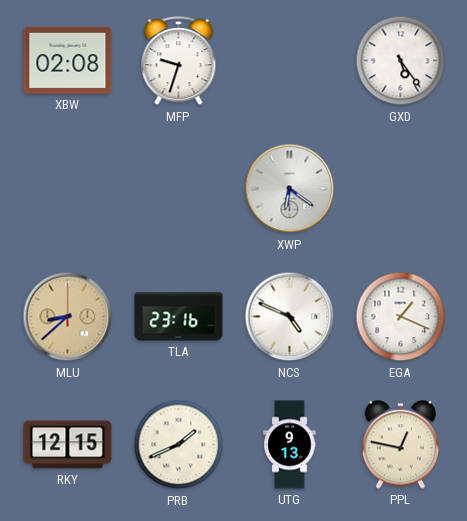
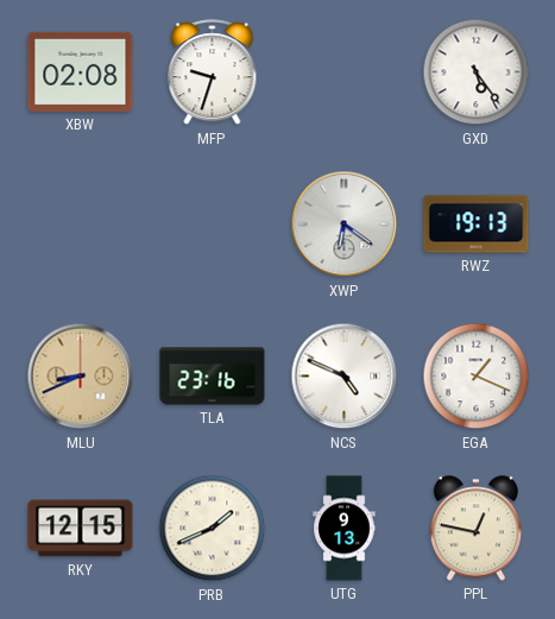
RWZ: none -> 19:13
MLU: 8:38 -> 8:41
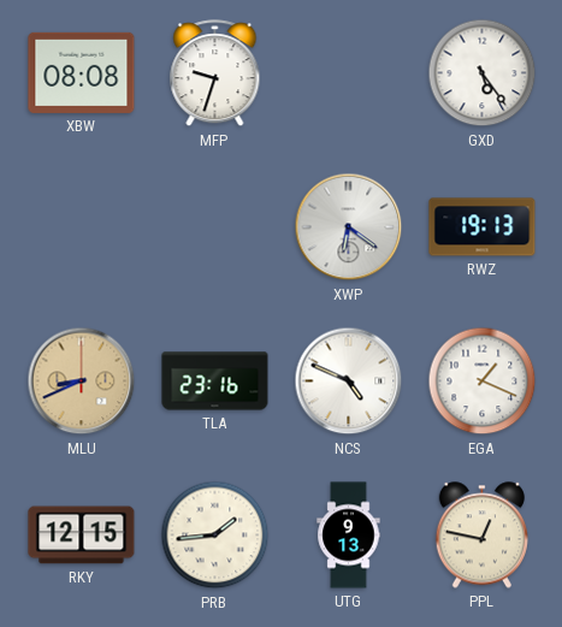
XBW: 02:08 -> 08:08
PRB: 1:41 -> 1:44
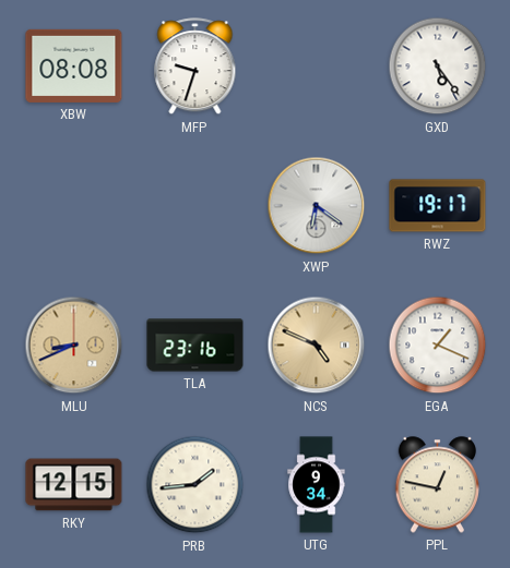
RWZ: 19:13 -> 19:17
NCS dial: white -> champagne
UTG: 9:13 -> 9:34
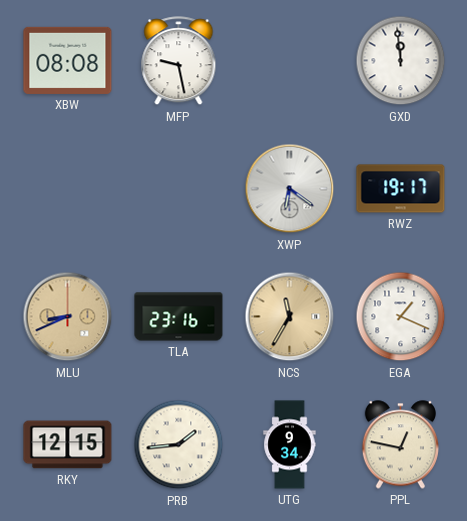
MFP: 9:33 -> 9:28
GXD: 5:24 -> 11:59
NCS: 4:49 -> 11:35
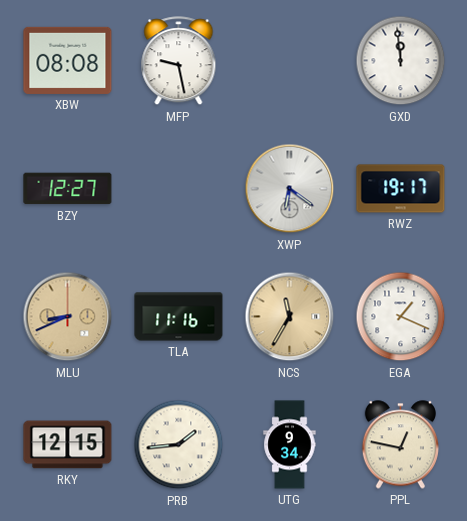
BZY: none -> 12:27
TLA: 23:16 -> 11:16
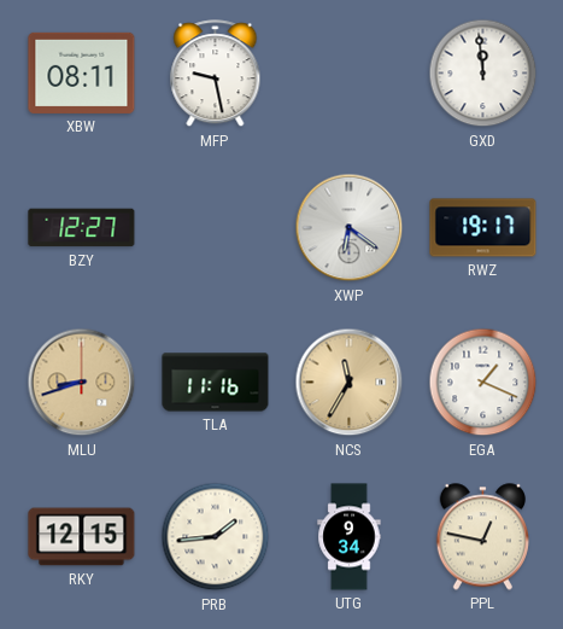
XBW: 08:08 -> 08:11
MLU: 8:41 -> 8:42
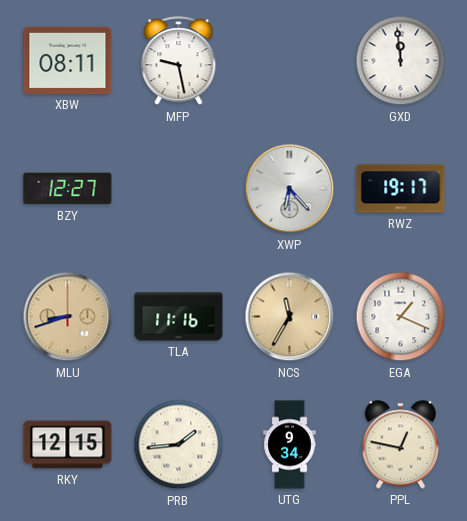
XWP: 6:21 -> 6:23
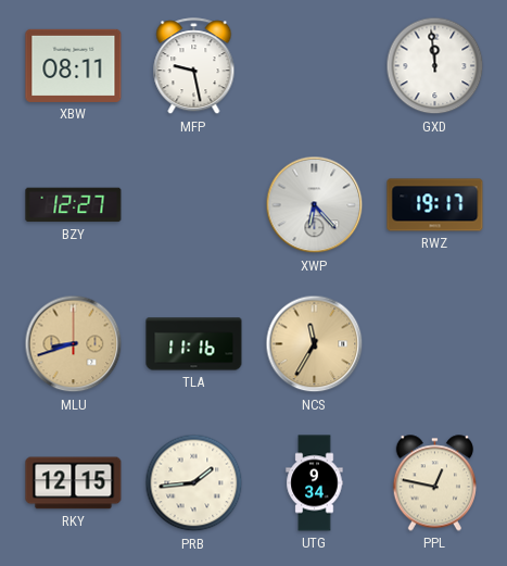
EGA: 1:19 -> none
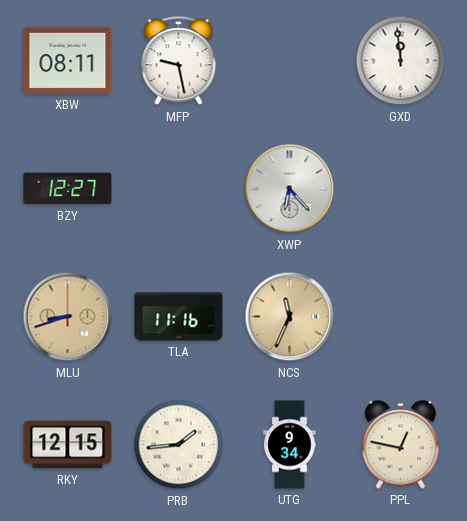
RWZ: 19:17 -> none
NCS: 11:35 -> 11:34
